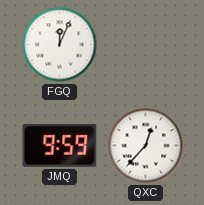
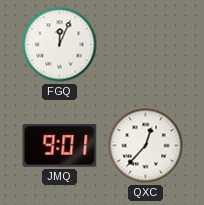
JMQ: 9:59 -> 9:01
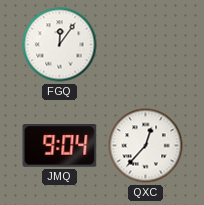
FGQ: 12:04 -> 12:06
JMQ: 9:01 -> 9:04
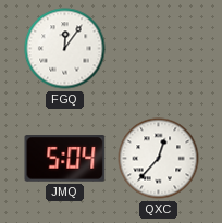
JMQ: 9:04 -> 5:04
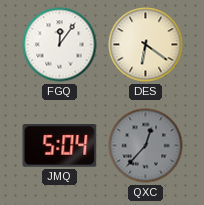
DES: none -> 6:21
QXC dial: white -> grey
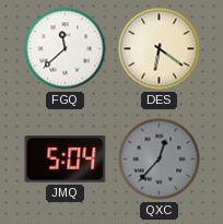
FGQ: 12:06 -> 11:38
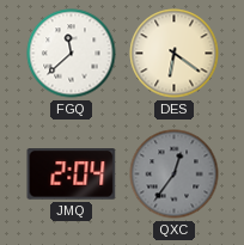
JMQ: 5:04 -> 2:04
QXC: 12:37 -> 12:36
